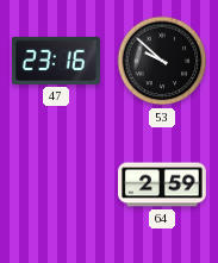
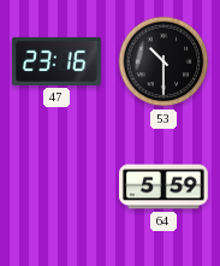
53: 9:52 -> 10:30
64: 2:59 -> 5:59
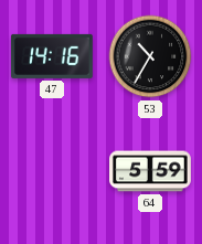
47: 23:16 -> 14:16
53: 10:30 -> 10:35
